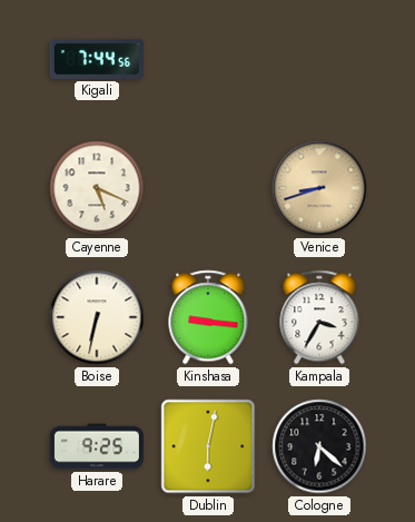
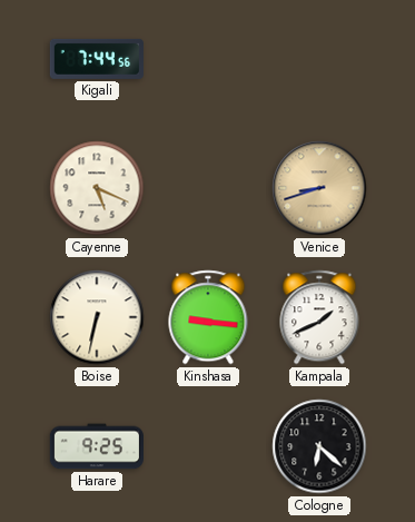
Kampala: 3:35 -> 1:41
Dublin: 6:02 -> none
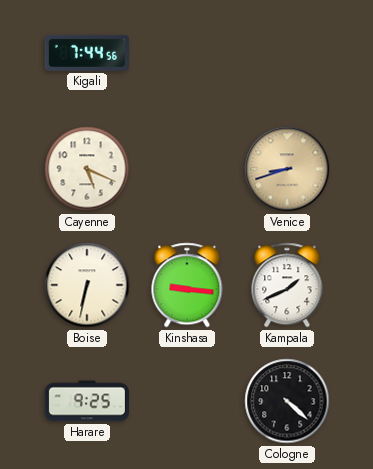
Cologne: 6:22 -> 4:22
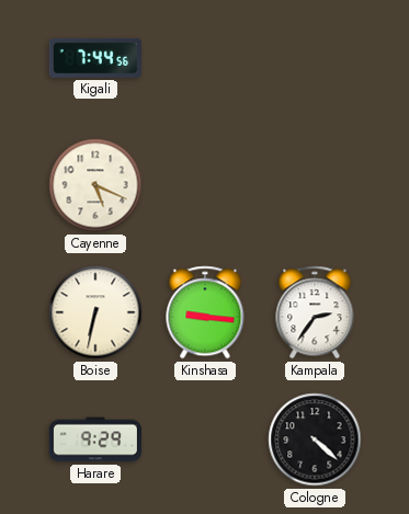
Venice: 8:42 -> none
Kampala: 1:41 -> 2:36
Harare: 9:25 -> 9:29
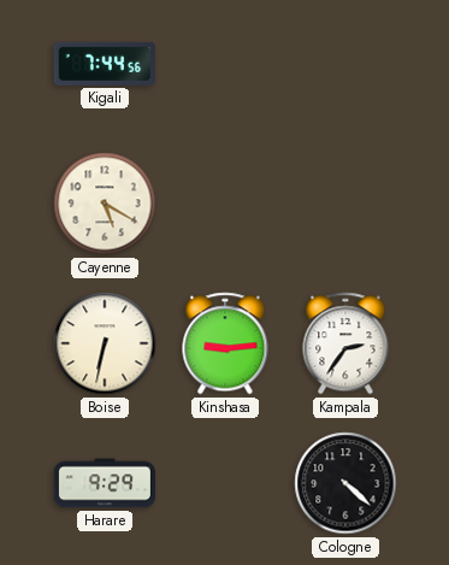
Cayenne: 5:19 -> 5:20
Kinshasa: 9:16 -> 9:14
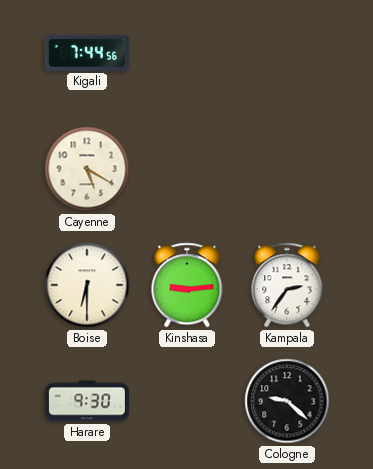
Boise: 6:32 -> 6:30
Harare: 9:29 -> 9:30
Cologne: 4:22 -> 9:22
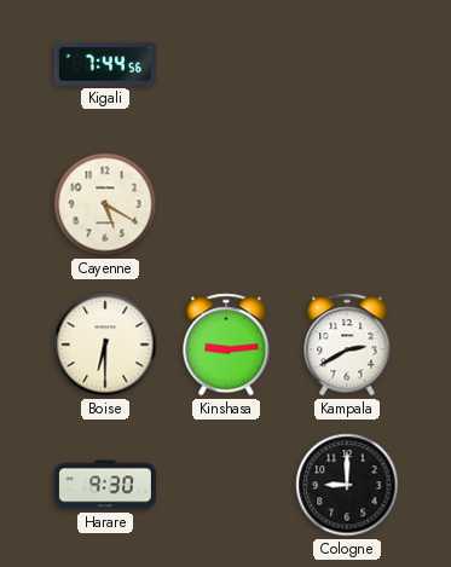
Kampala: 2:36 -> 2:40
Cologne: 9:22 -> 9:00
